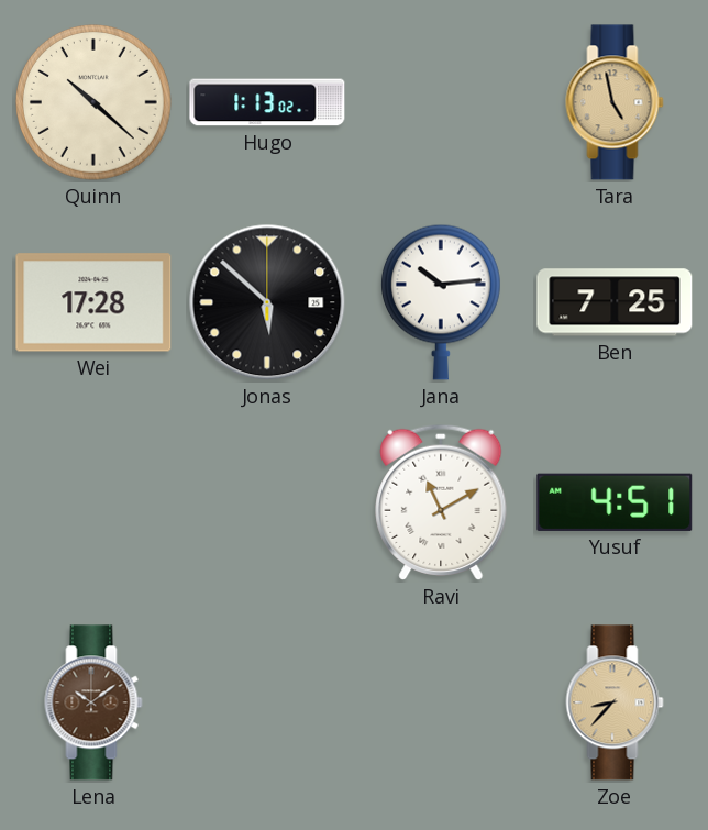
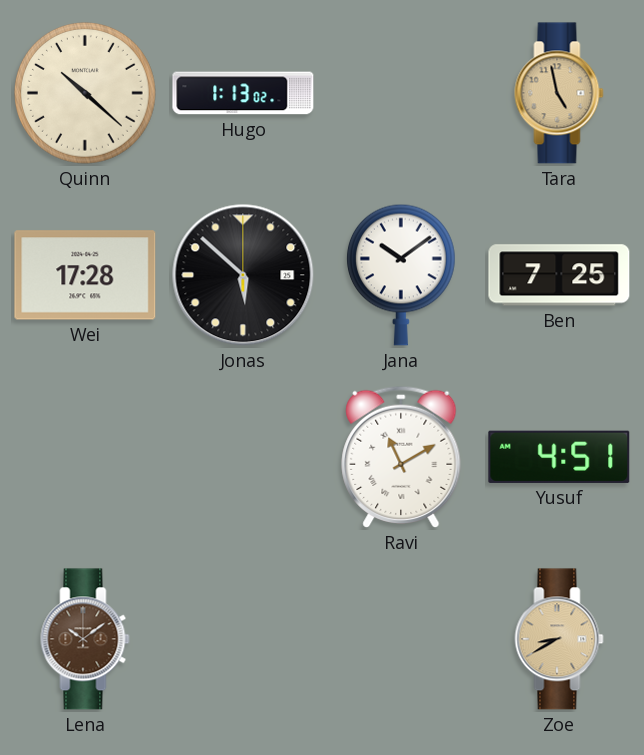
Jana: 10:14 -> 10:09
Zoe: 8:37 -> 8:40
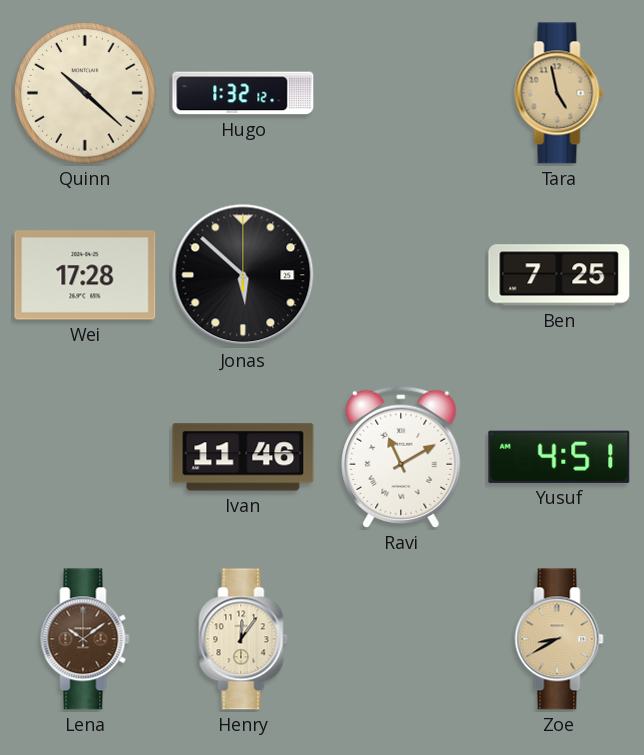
Hugo: 1:13 -> 1:32
Jana: 10:09 -> none
Ivan: none -> 11:46
Henry: none -> 12:06
